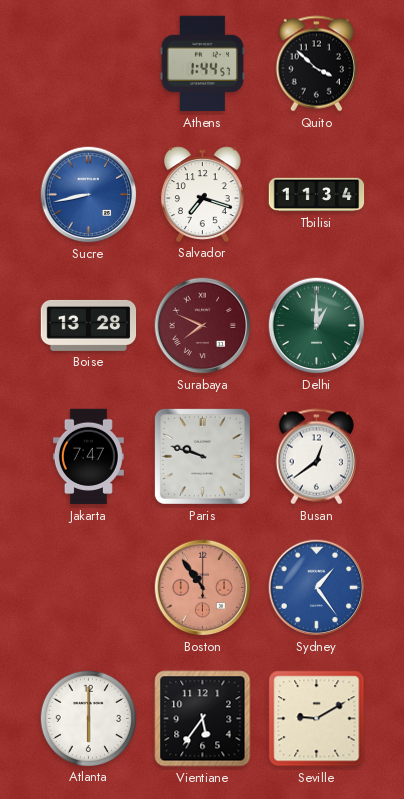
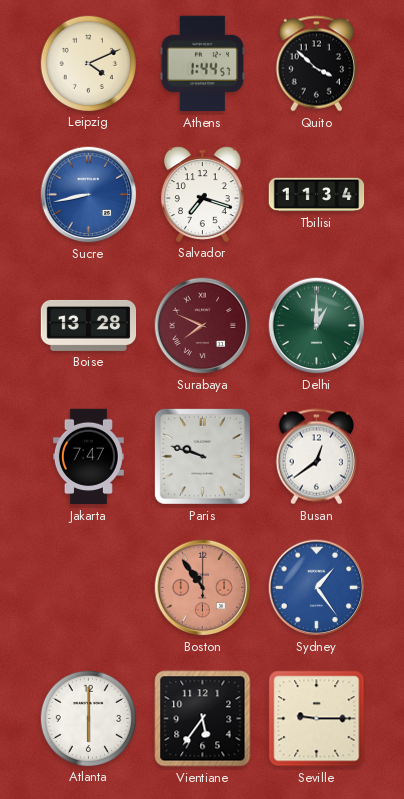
Leipzig: none -> 4:11
Seville: 9:10 -> 9:15
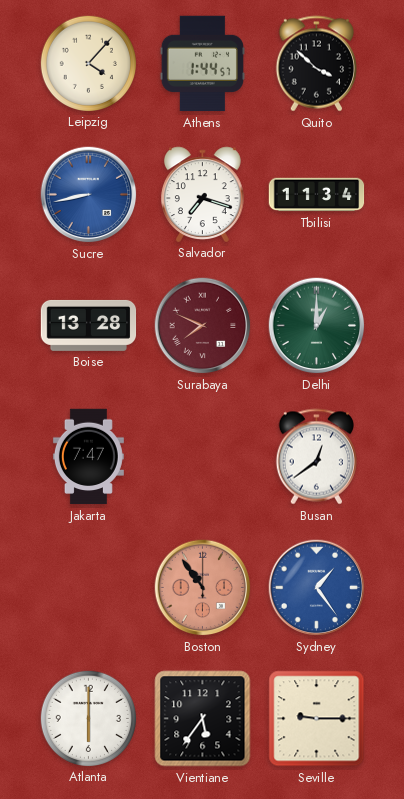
Leipzig: 4:11 -> 4:07
Paris: 9:48 -> none
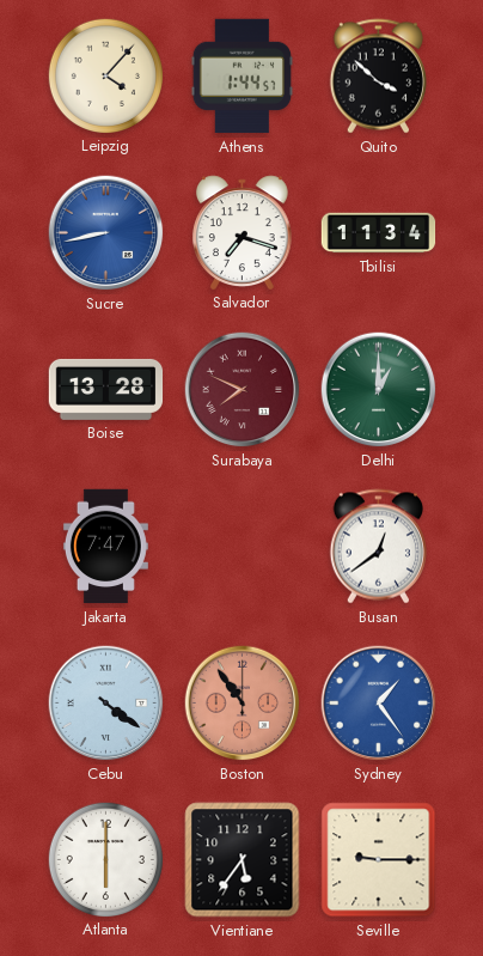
Cebu: none -> 4:21
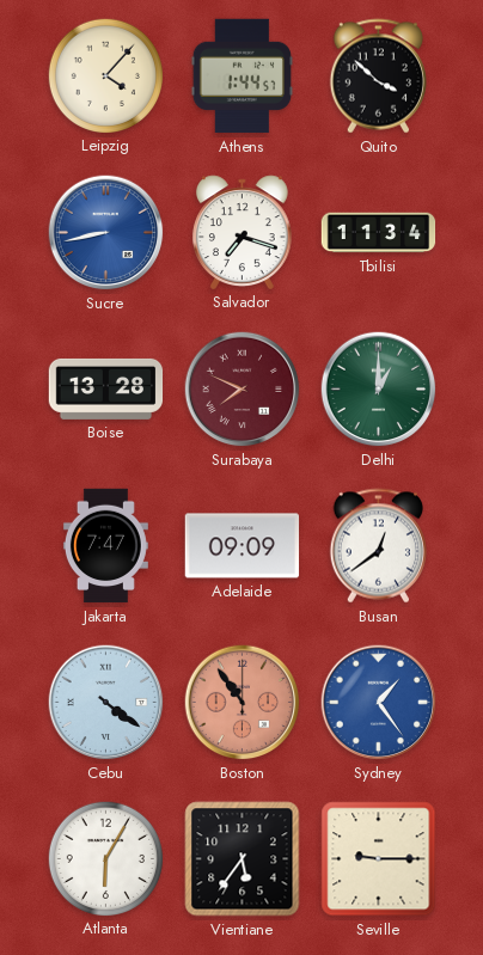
Adelaide: none -> 09:09
Atlanta: 6:00 -> 6:05
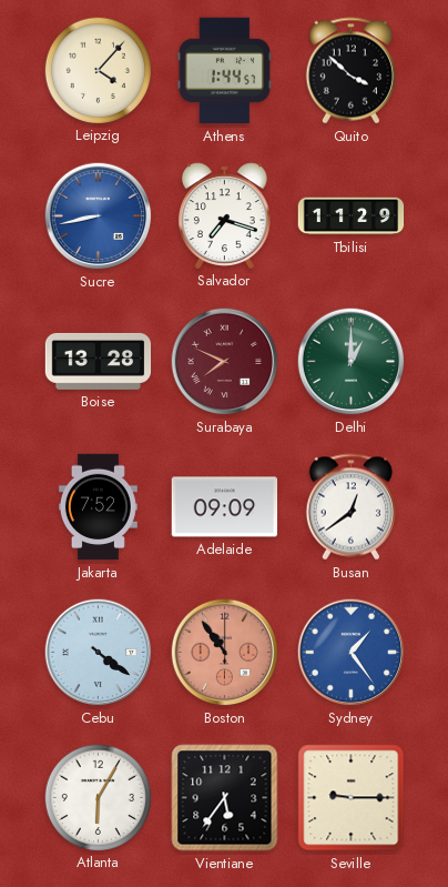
Tbilisi: 11:34 -> 11:29
Jakarta: 7:47 -> 7:52
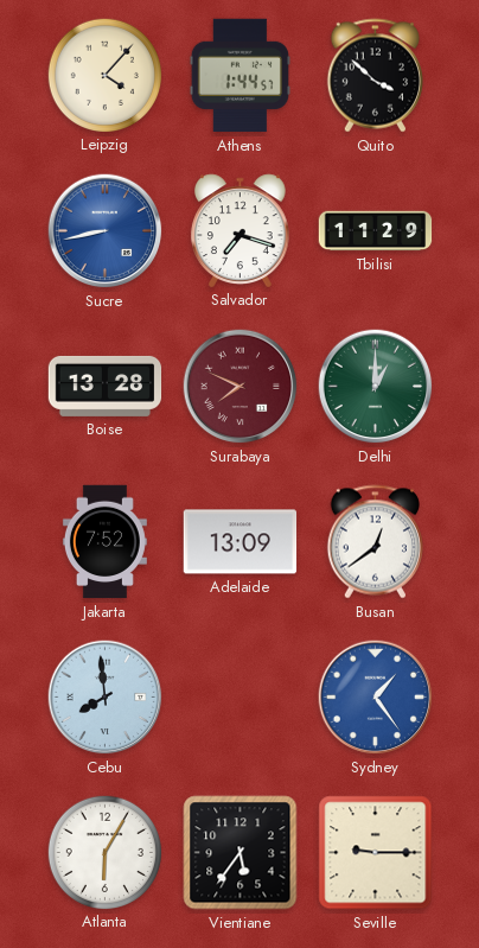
Adelaide: 09:09 -> 13:09
Cebu: 4:21 -> 7:59
Boston: 10:54 -> none
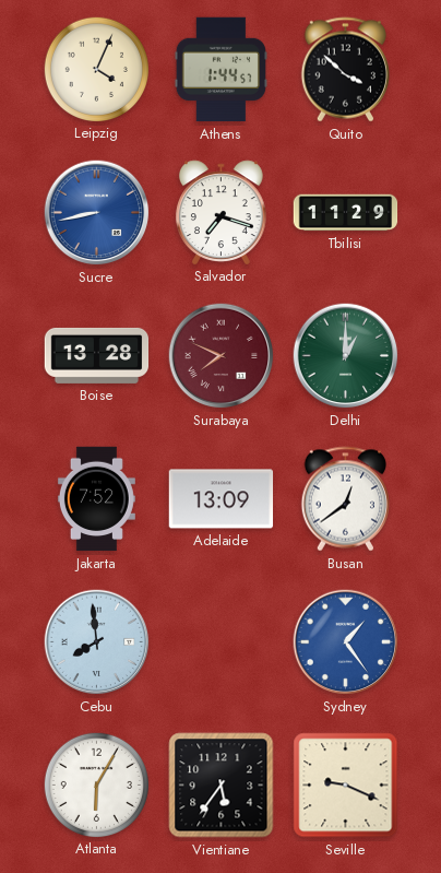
Leipzig: 4:07 -> 4:04
Seville: 9:15 -> 9:19
